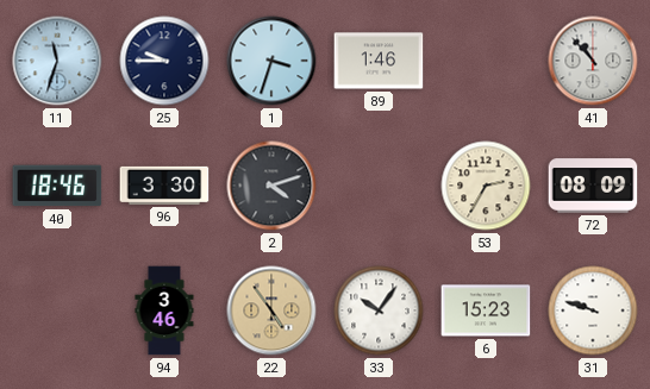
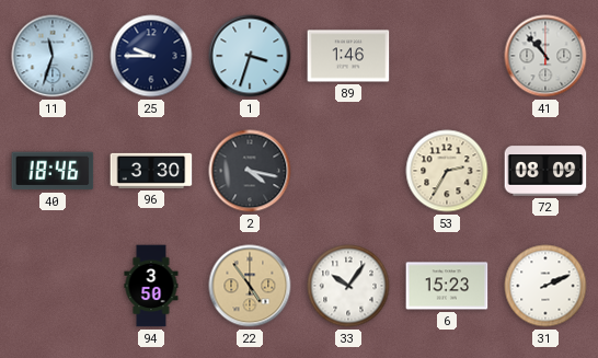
2: 4:12 -> 4:17
94: 3:46 -> 3:50
31: 9:48 -> 2:11
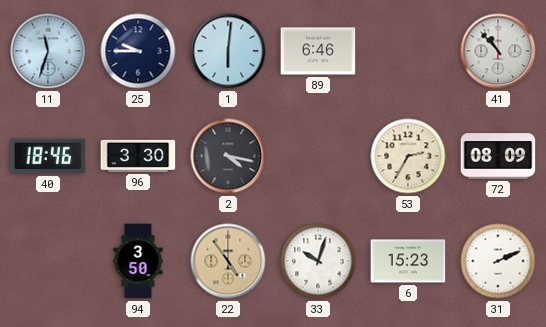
1: 3:33 -> 6:01
89: 1:46 -> 6:46
33: 10:06 -> 10:03
